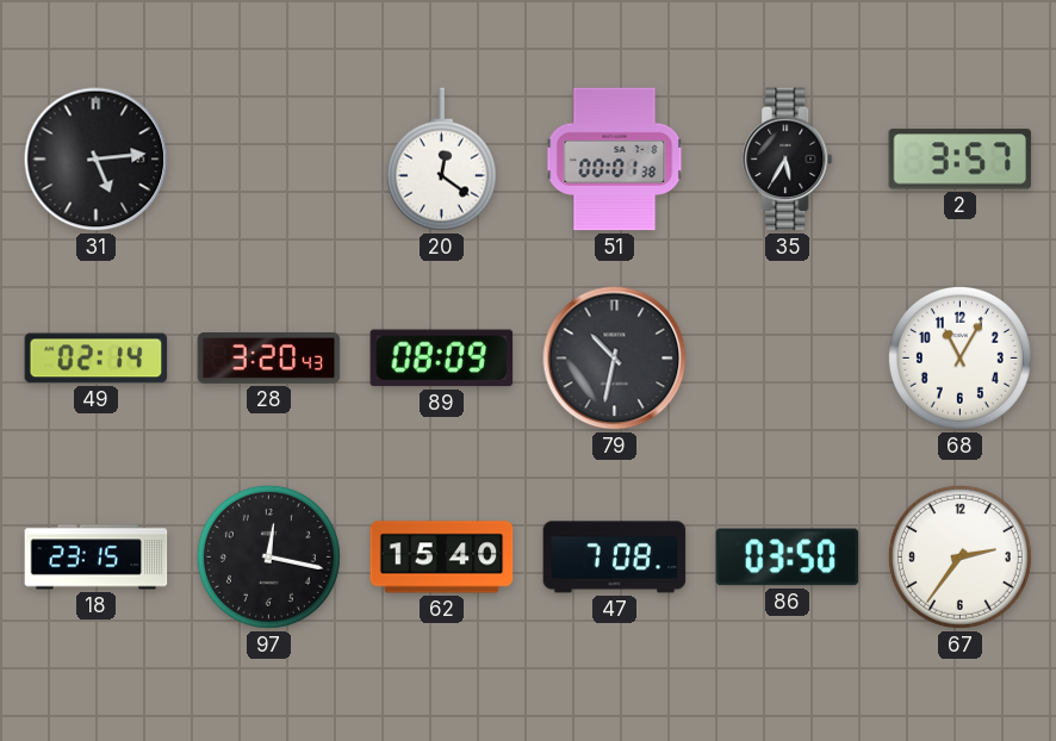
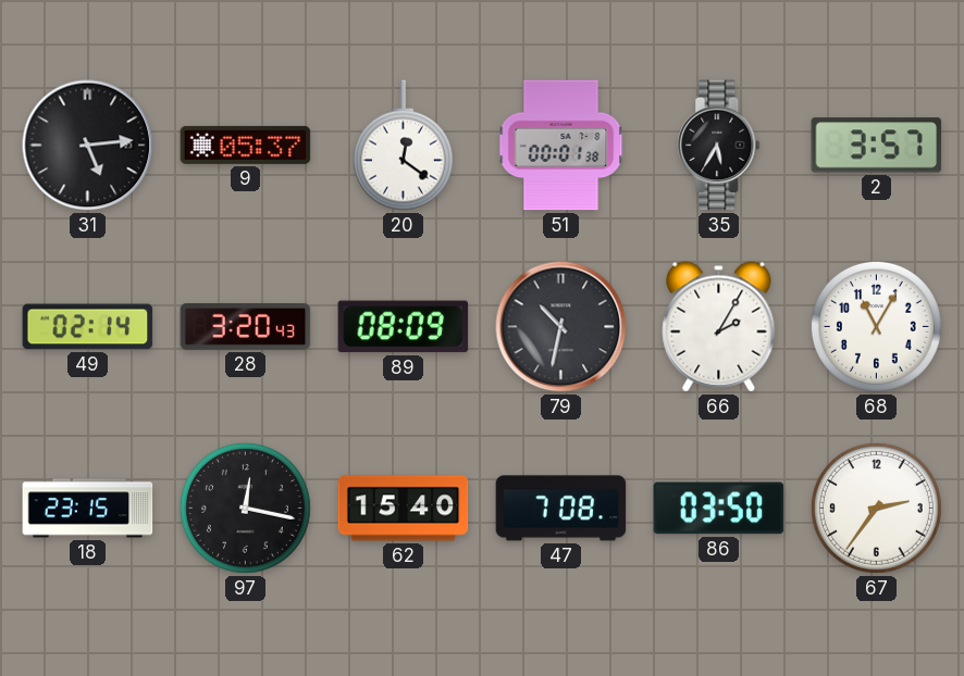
9: none -> 05:37
66: none -> 2:05
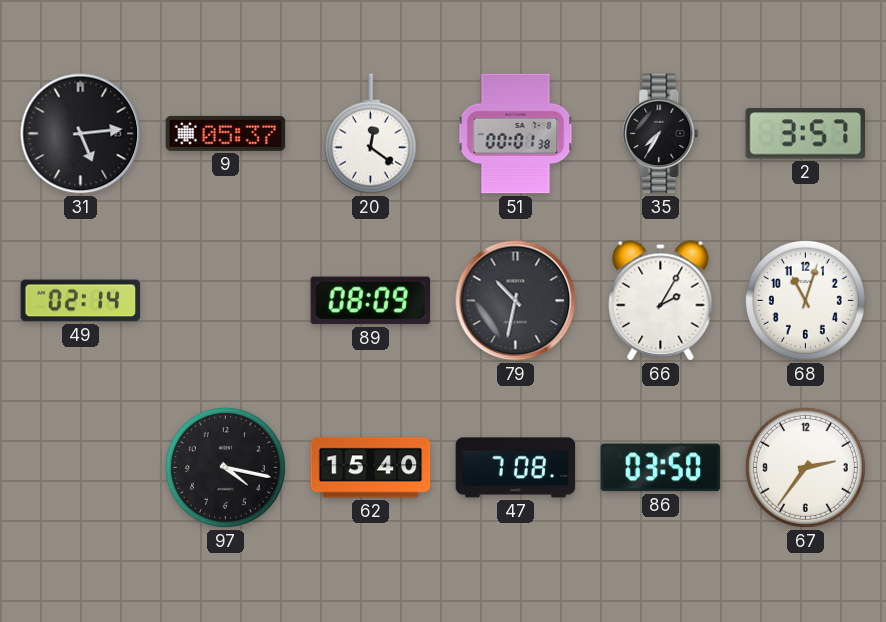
35: 5:35 -> 7:35
28: 3:20 -> none
68: 11:05 -> 11:03
18: 23:15 -> none
97: 12:17 -> 4:17
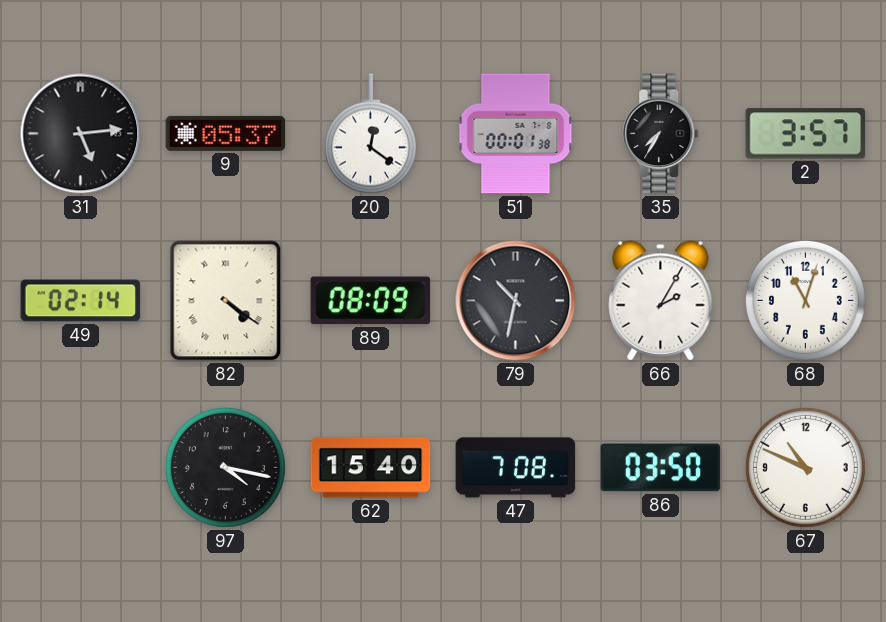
82: none -> 4:21
67: 2:36 -> 10:49
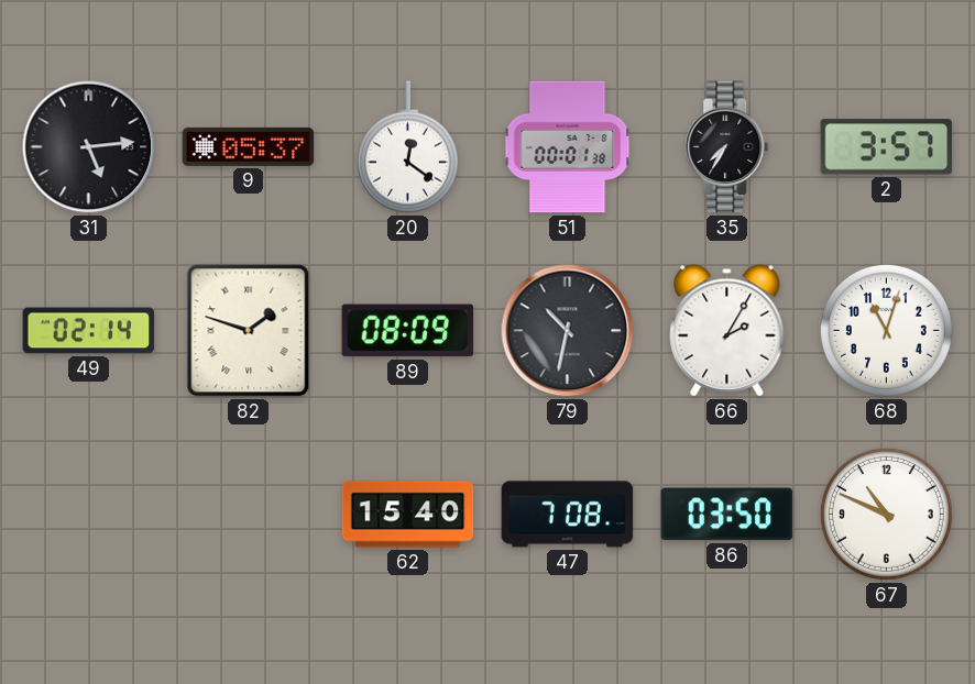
82: 4:21 -> 1:48
97: 4:17 -> none
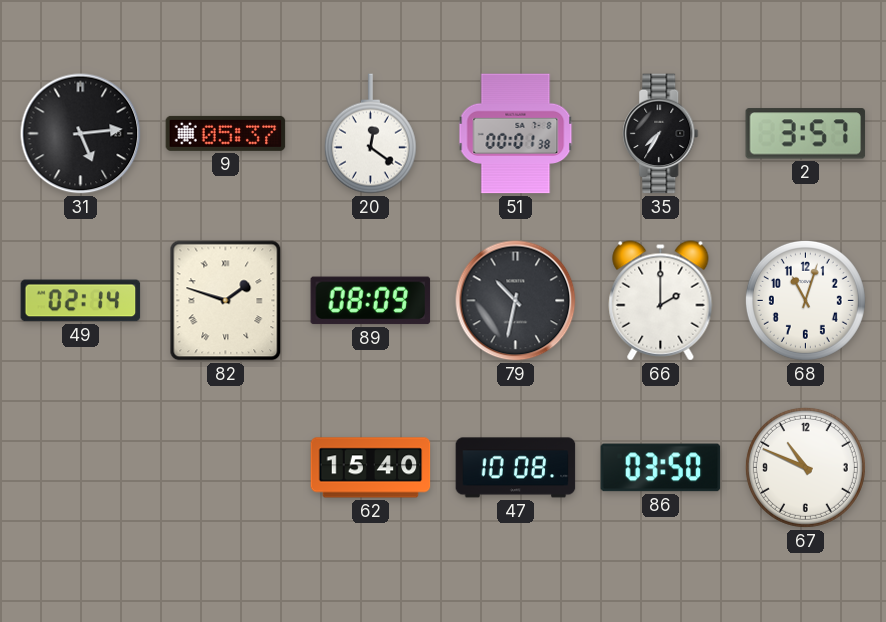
66: 2:05 -> 2:00
47: 7:08 -> 10:08
